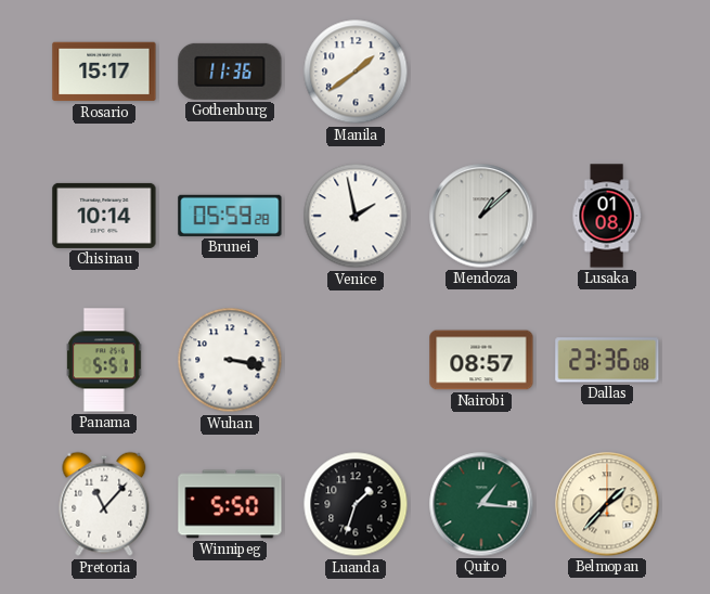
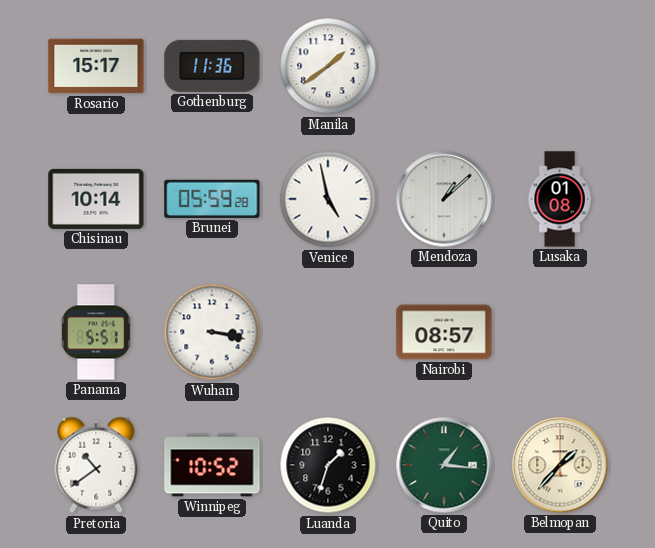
Venice: 1:58 -> 4:58
Dallas: 23:36 -> none
Pretoria: 11:07 -> 10:39
Winnipeg: 5:50 -> 10:52
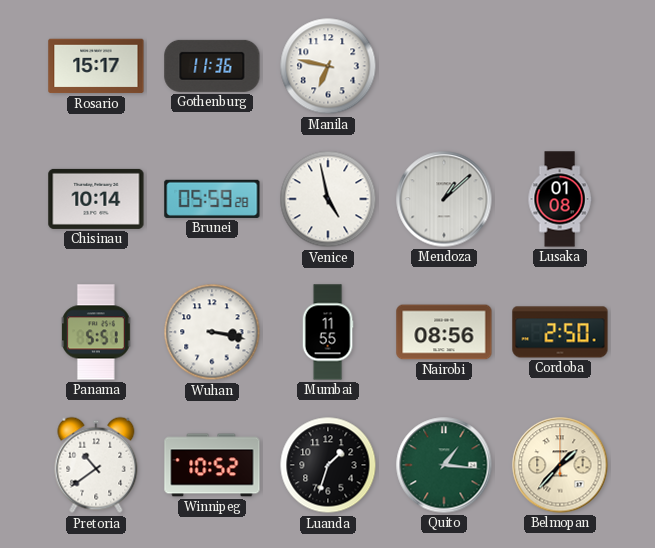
Manila: 1:39 -> 6:47
Mumbai: none -> 11:55
Nairobi: 08:57 -> 08:56
Cordoba: none -> 2:50
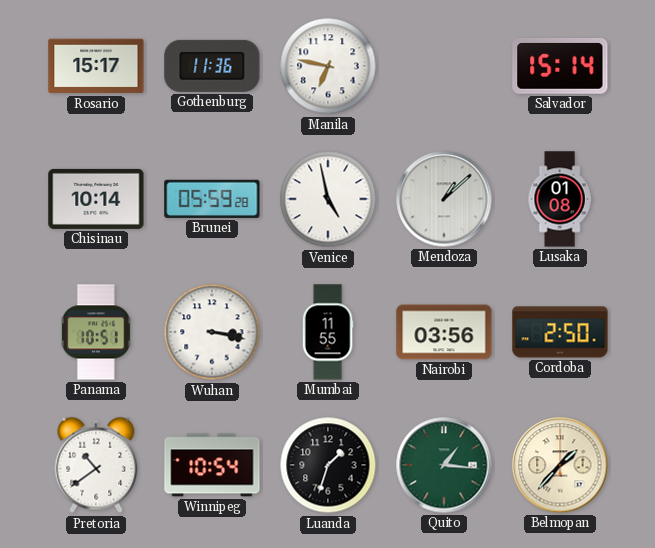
Salvador: none -> 15:14
Panama: 5:51 -> 10:51
Nairobi: 08:56 -> 03:56
Winnipeg: 10:52 -> 10:54
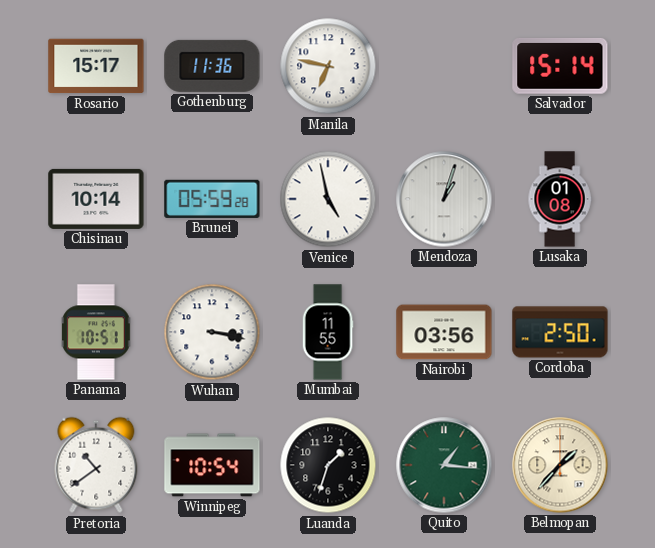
Mendoza: 1:08 -> 1:03
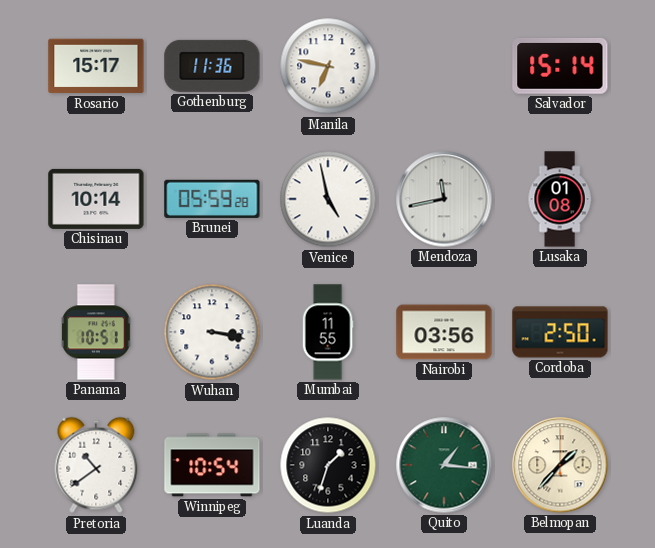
Mendoza: 1:03 -> 11:43
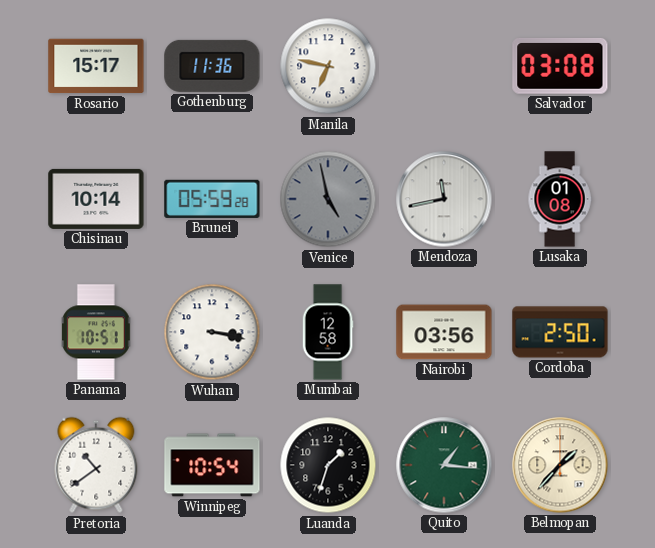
Salvador: 15:14 -> 03:08
Venice dial: white -> grey
Mumbai: 11:55 -> 12:58
